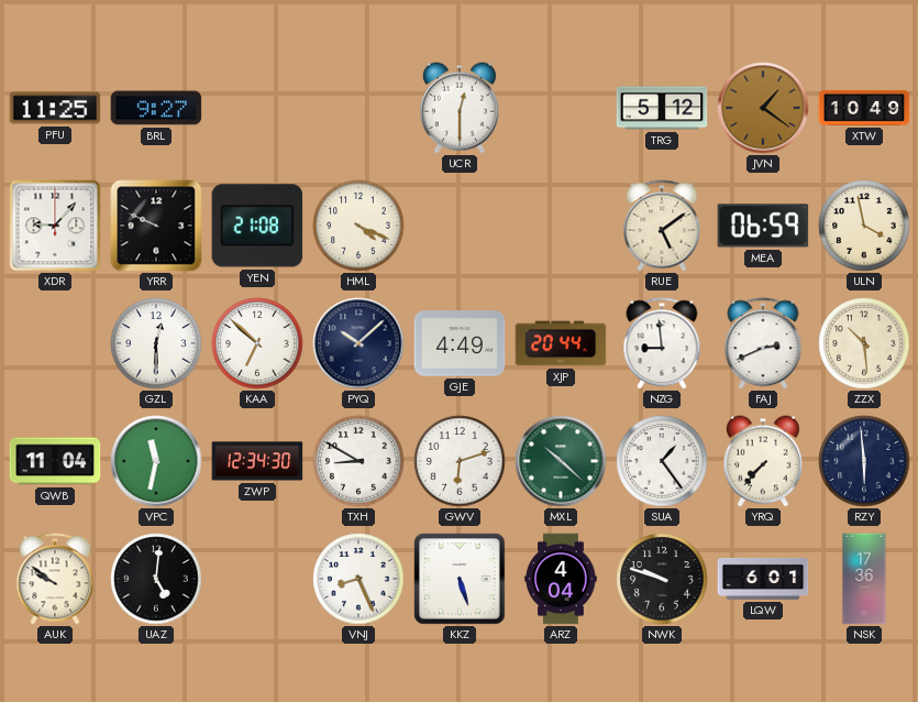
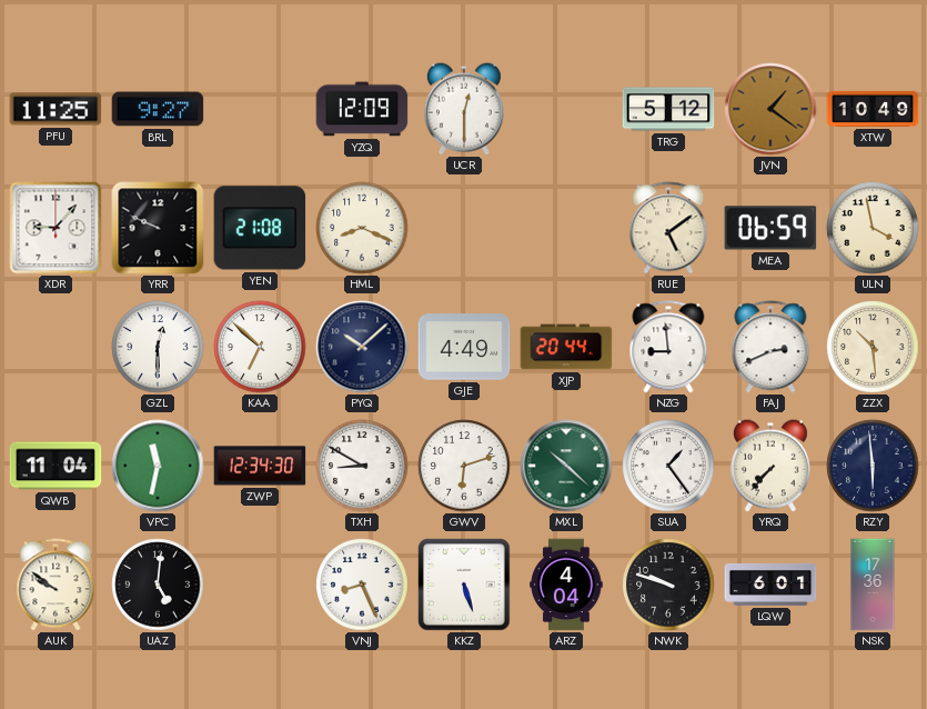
YZQ: none -> 12:09
HML: 4:19 -> 8:19
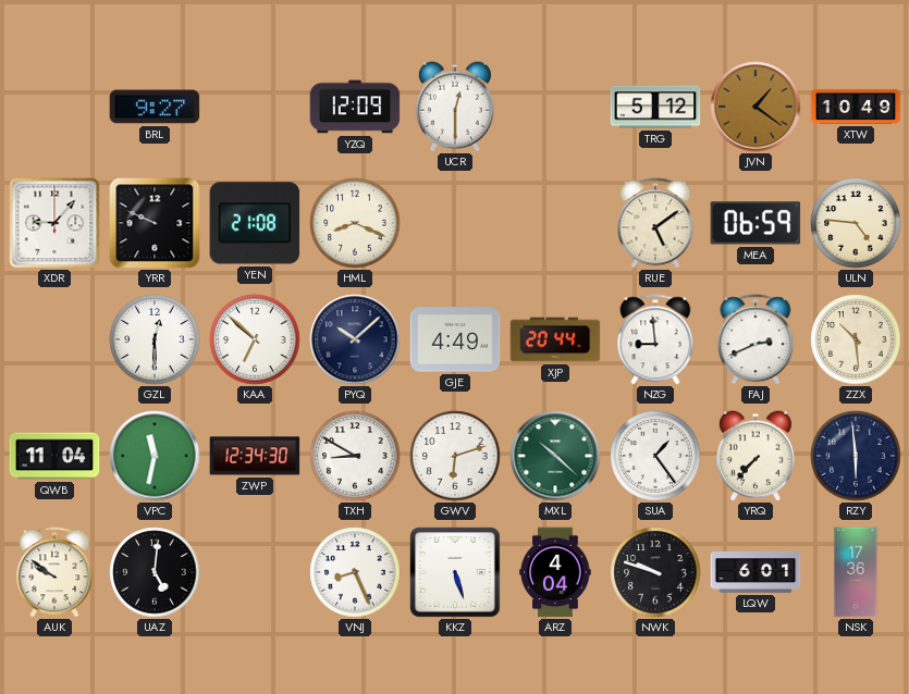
PFU: 11:25 -> none
ULN: 3:58 -> 4:46
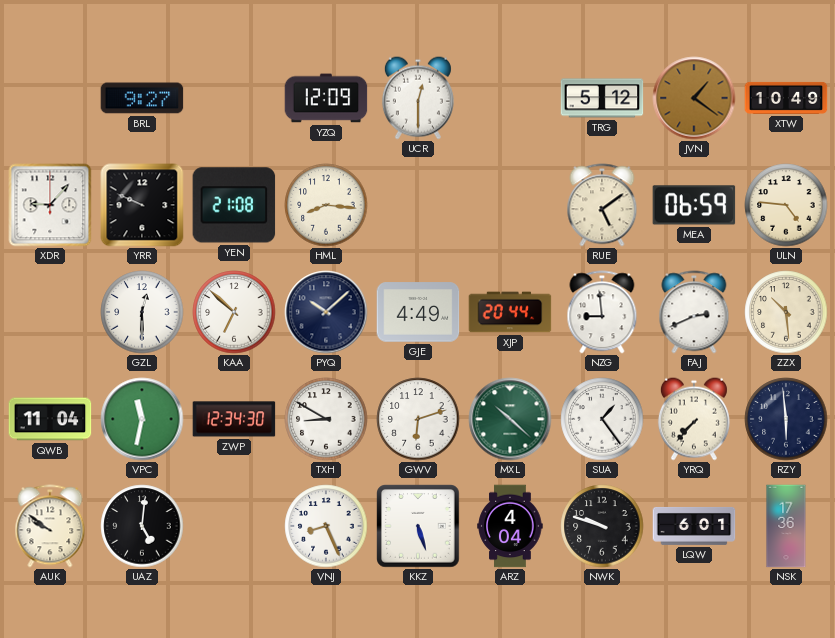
HML: 8:19 -> 8:16
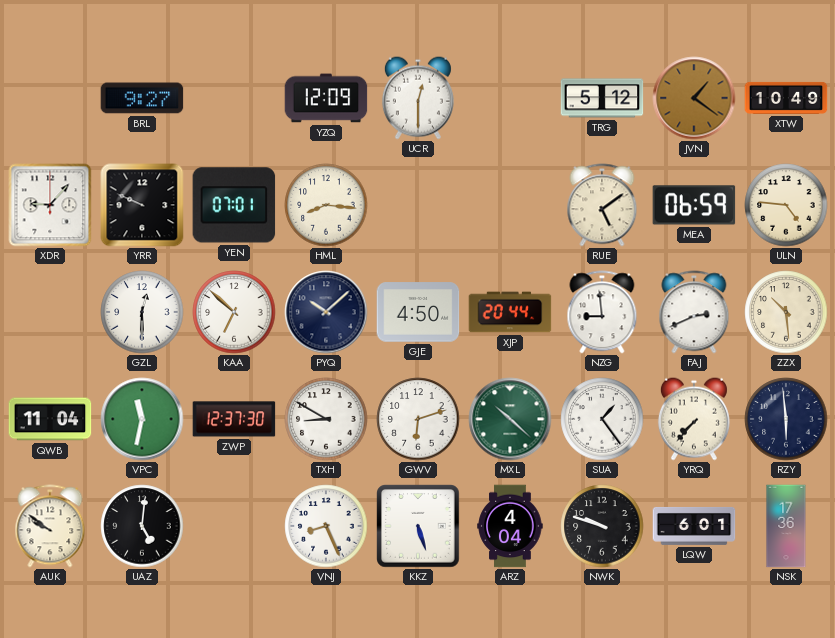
YEN: 21:08 -> 07:01
GJE: 4:49 -> 4:50
ZWP: 12:34 -> 12:37
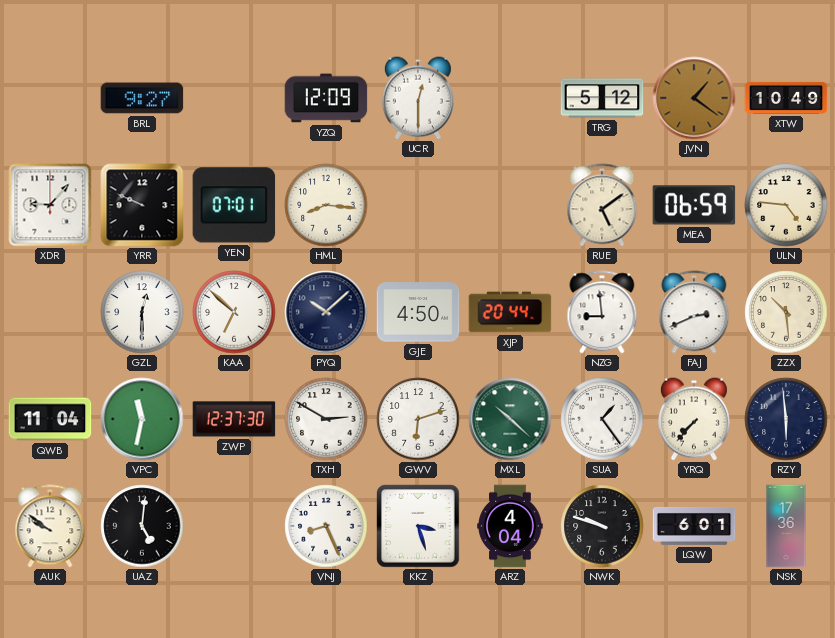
TXH: 8:50 -> 2:50
KKZ: 5:27 -> 3:27
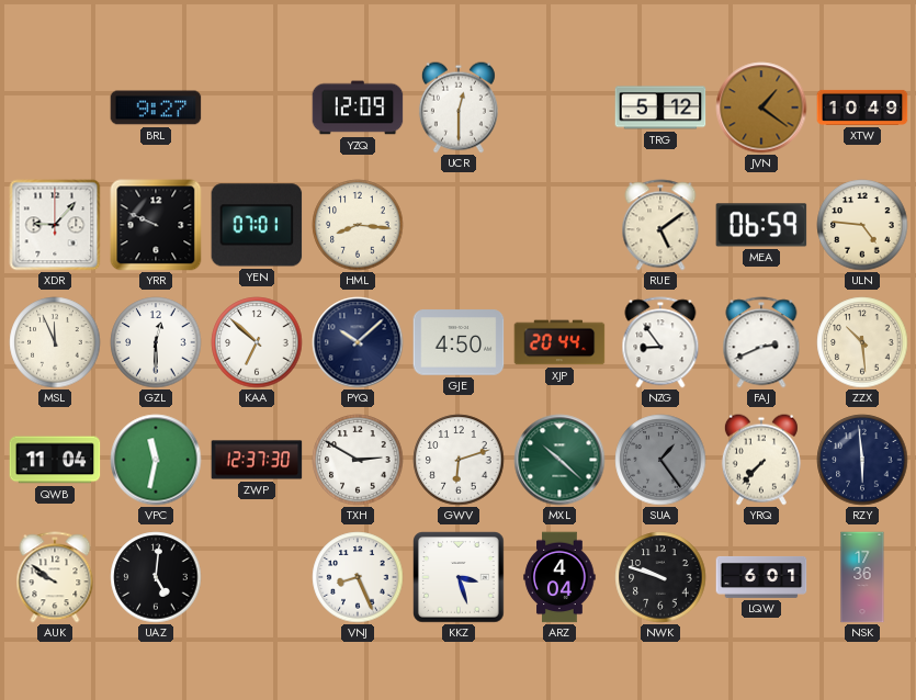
MSL: none -> 11:56
NZG: 8:59 -> 8:54
SUA dial: white -> grey
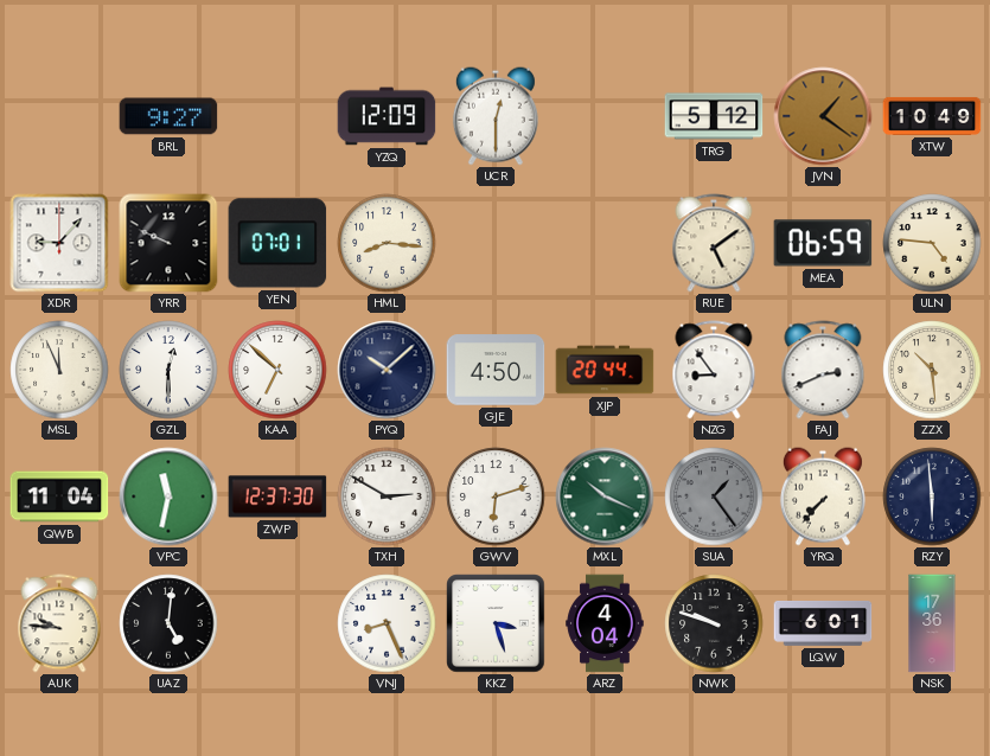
MXL: 10:22 -> 10:19
AUK: 9:51 -> 9:46
